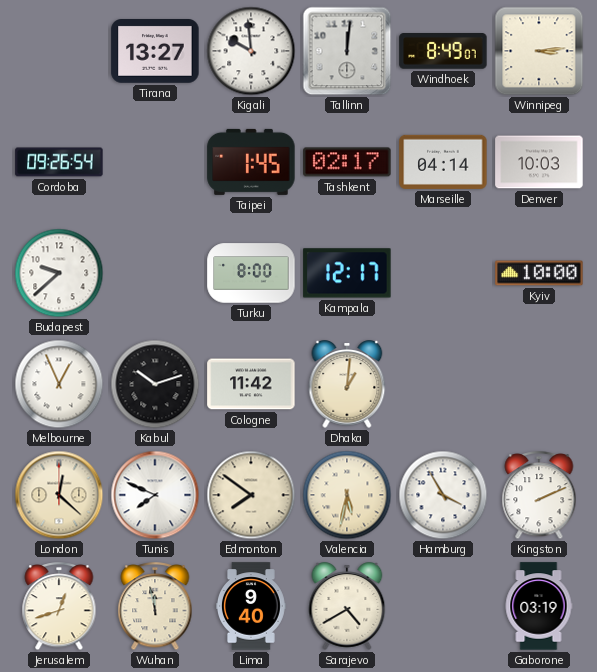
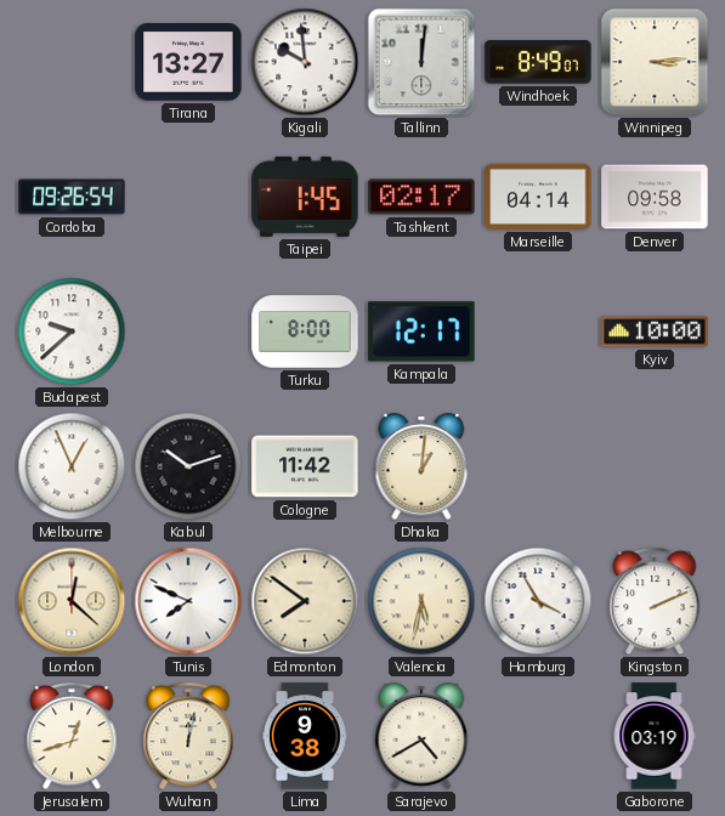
Denver: 10:03 -> 09:58
Wuhan: 11:58 -> 12:02
Lima: 9:40 -> 9:38
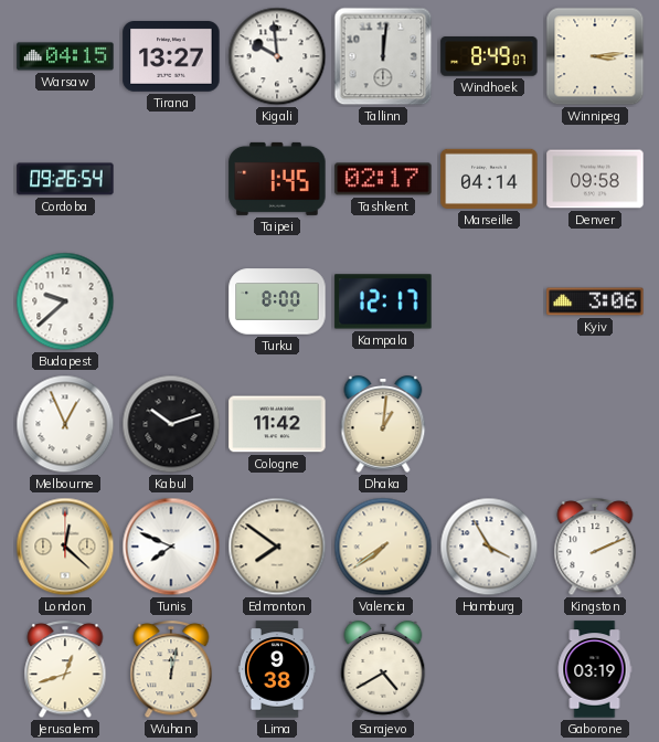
Warsaw: none -> 04:15
Kyiv: 10:00 -> 3:06
Valencia: 5:32 -> 7:39
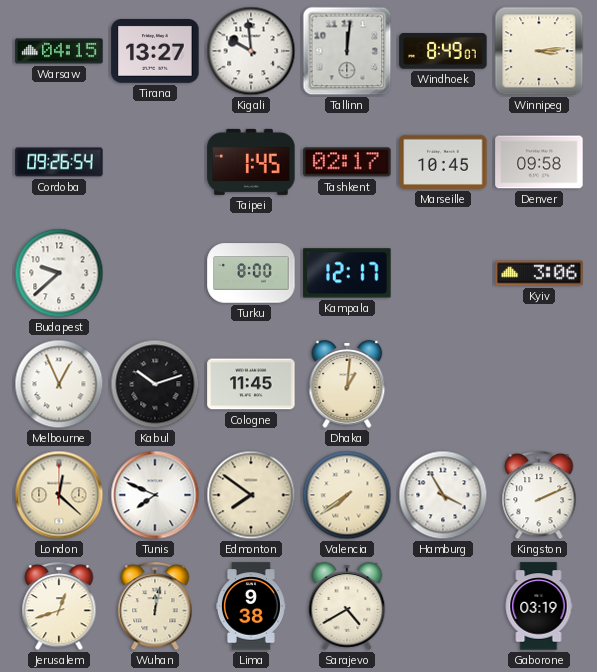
Marseille: 04:14 -> 10:45
Cologne: 11:42 -> 11:45
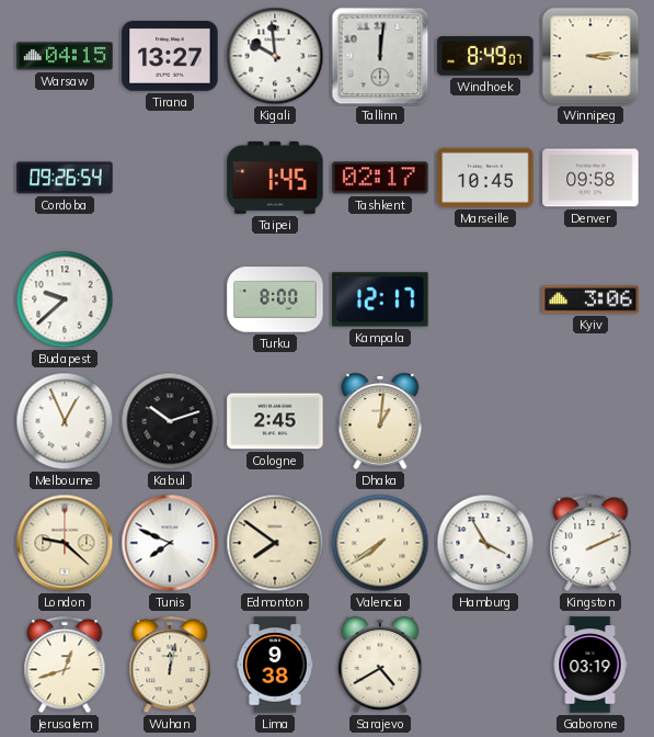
Cologne: 11:45 -> 2:45
London: 12:22 -> 9:22
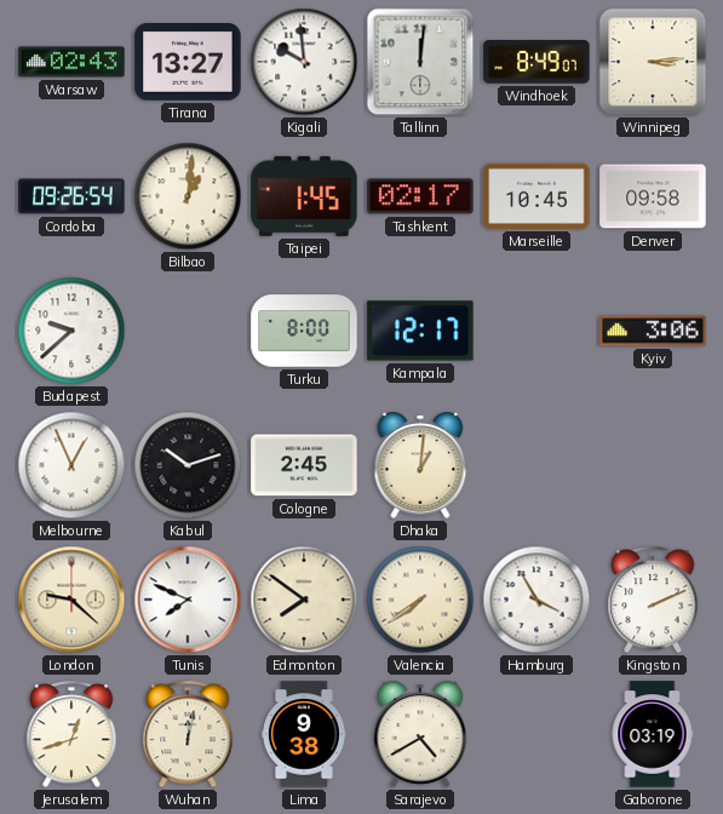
Warsaw: 04:15 -> 02:43
Bilbao: none -> 1:01
